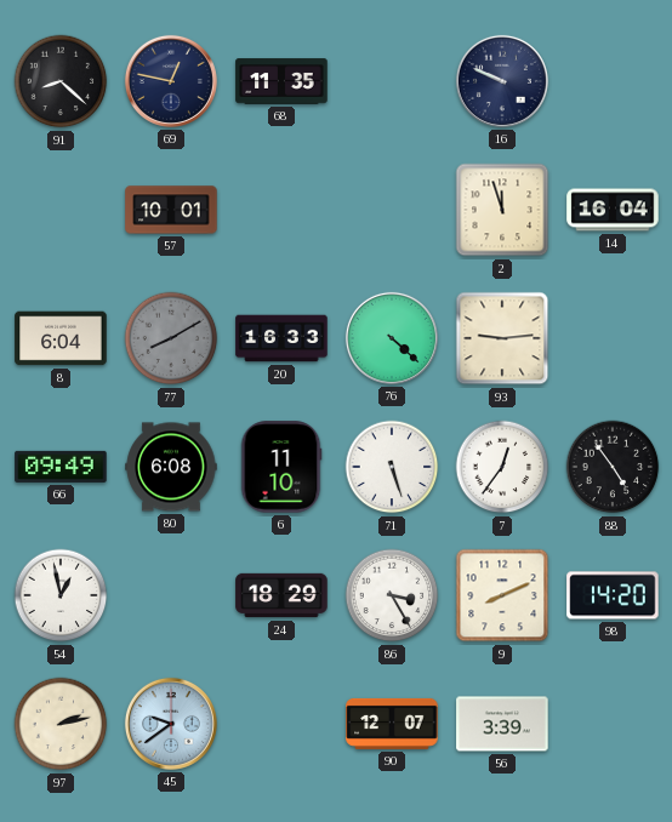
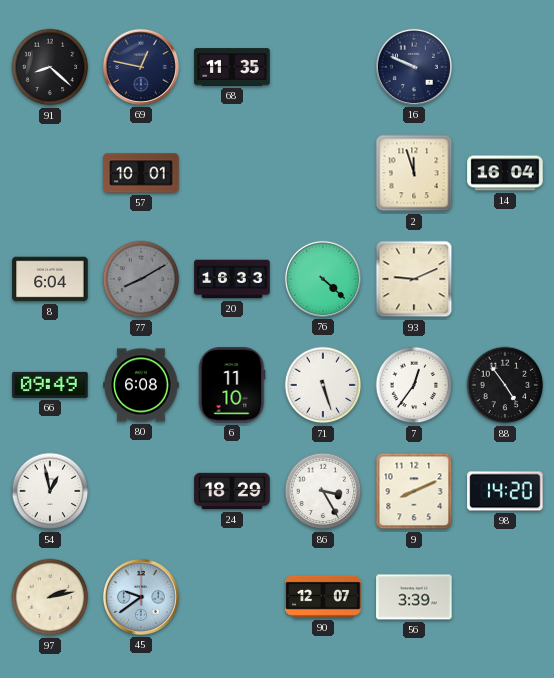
93: 9:14 -> 9:11
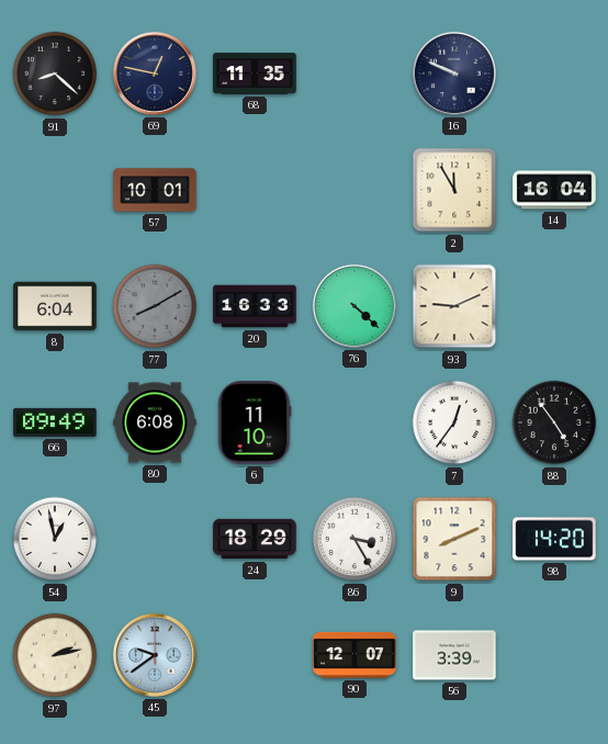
2: 11:57 -> 11:55
71: 5:27 -> none
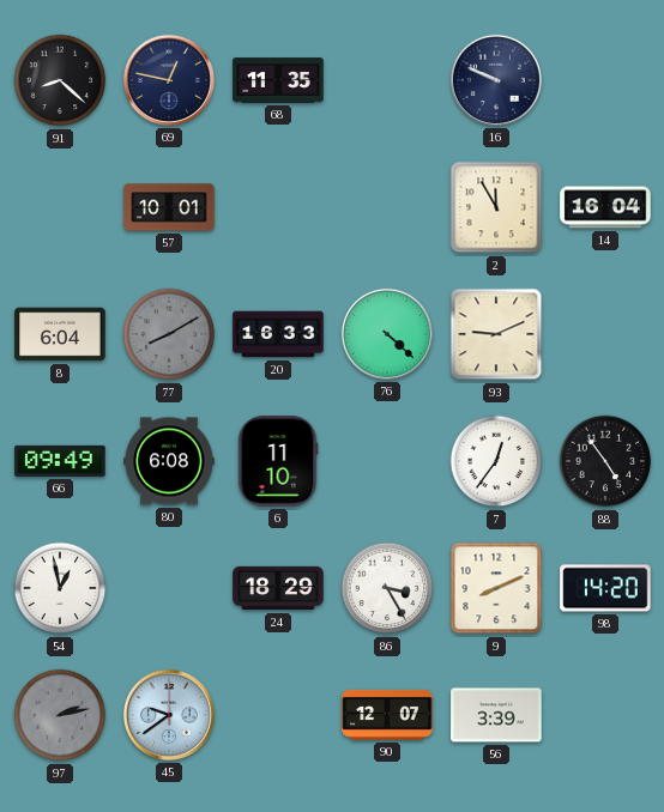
97 dial: cream -> grey
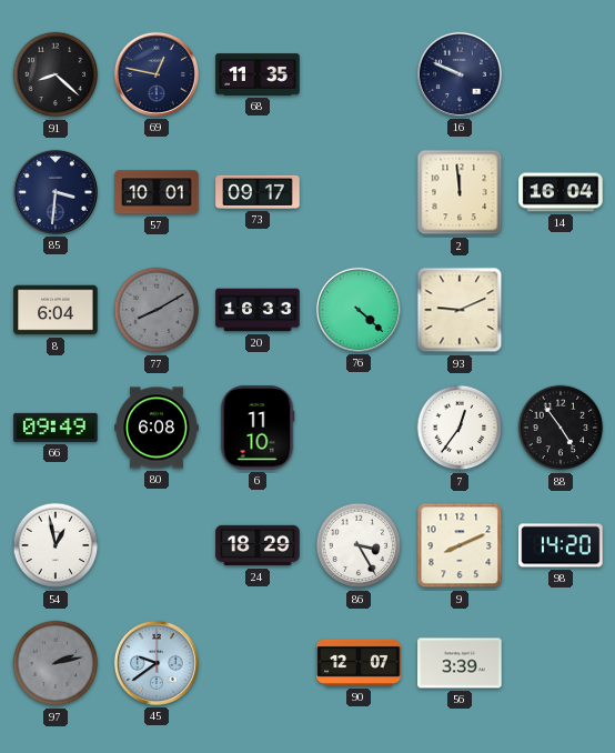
85: none -> 3:31
73: none -> 09:17
2: 11:55 -> 11:59
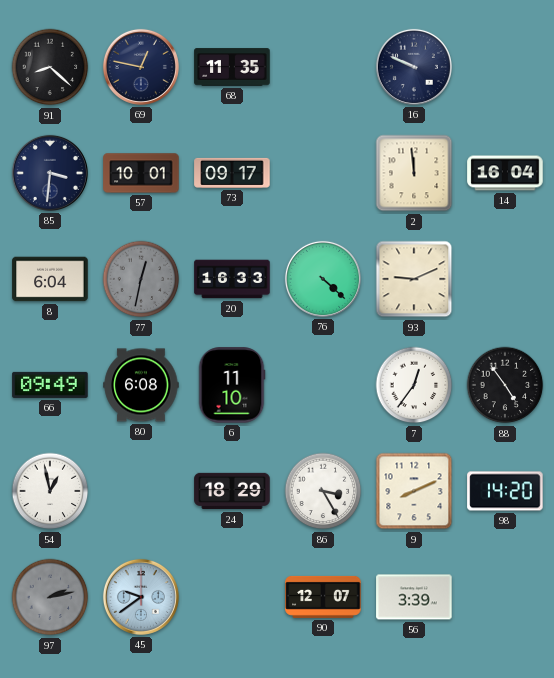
77: 8:10 -> 12:32
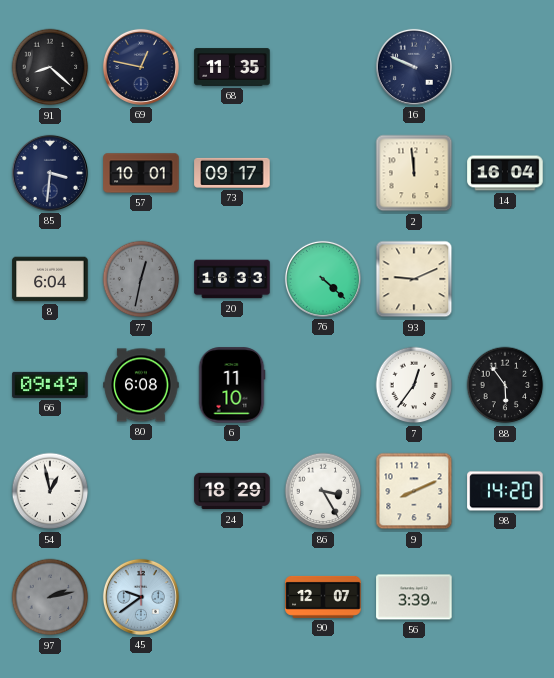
88: 4:54 -> 5:54
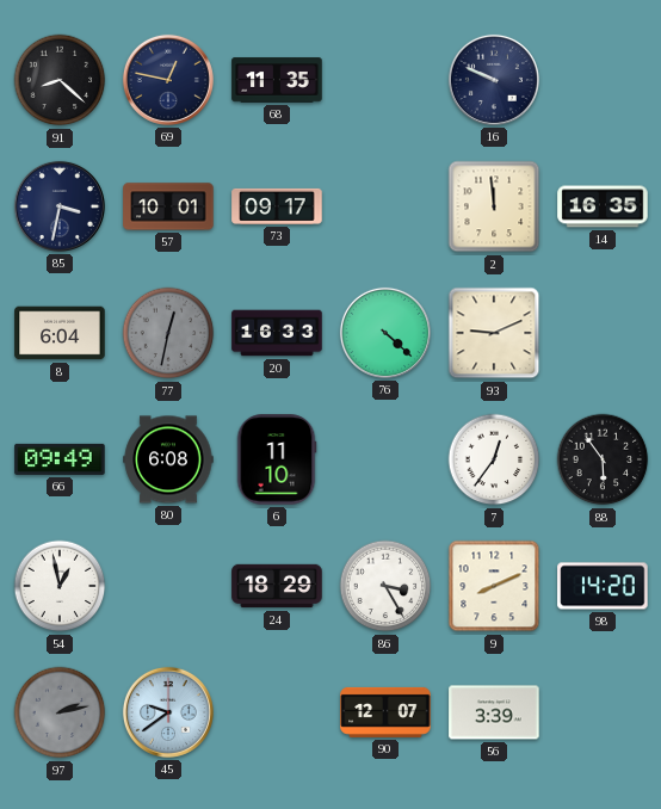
85: 3:31 -> 3:32
14: 16:04 -> 16:35
